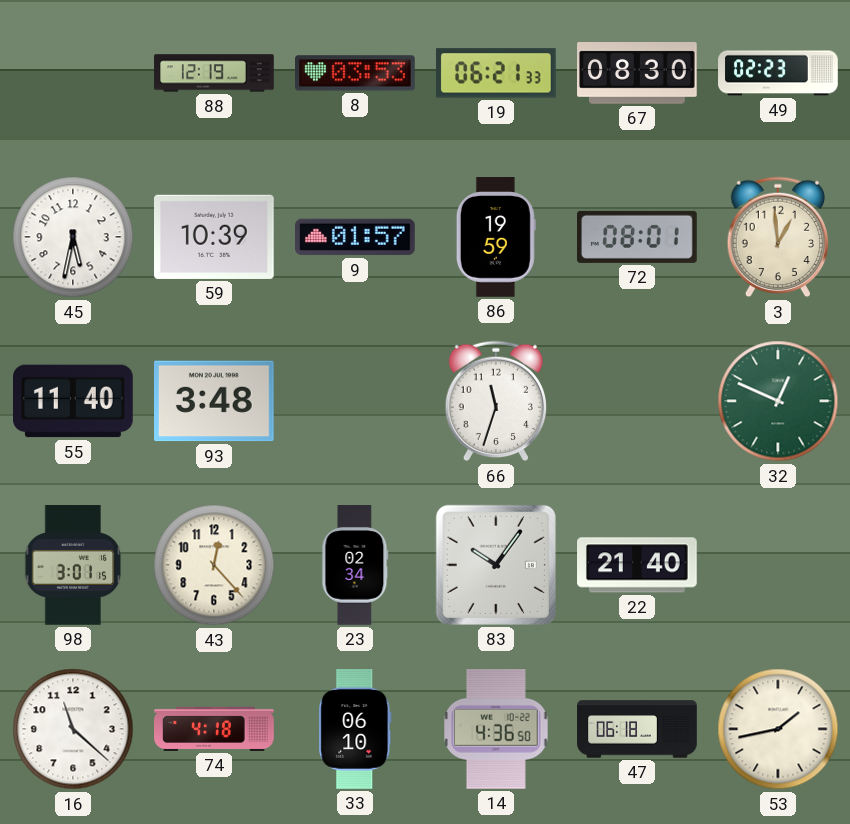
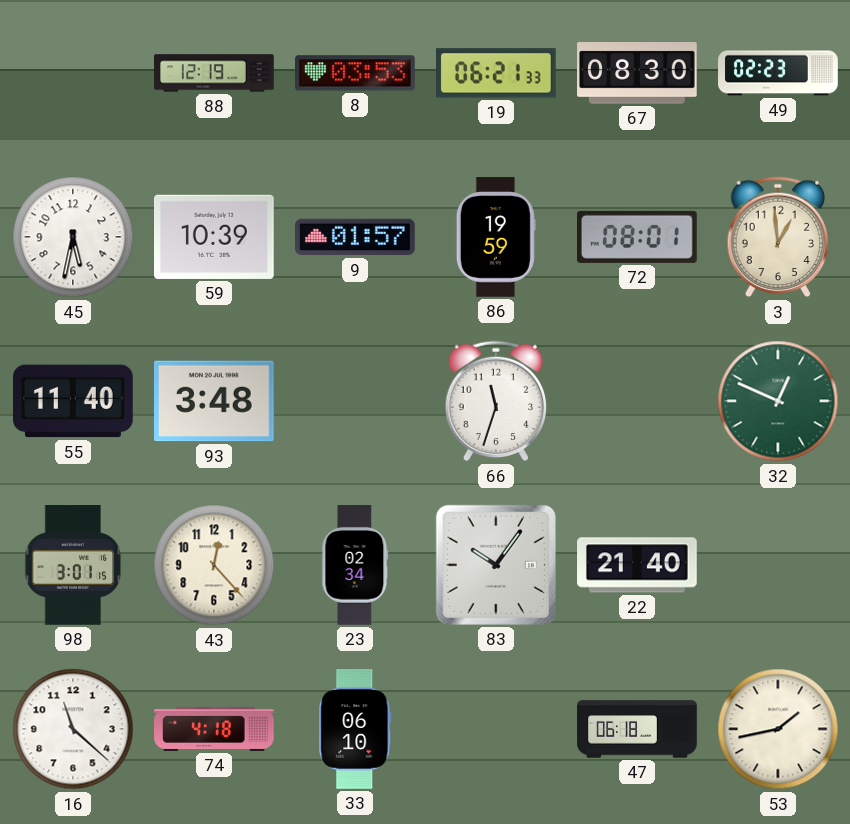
14: 4:36 -> none
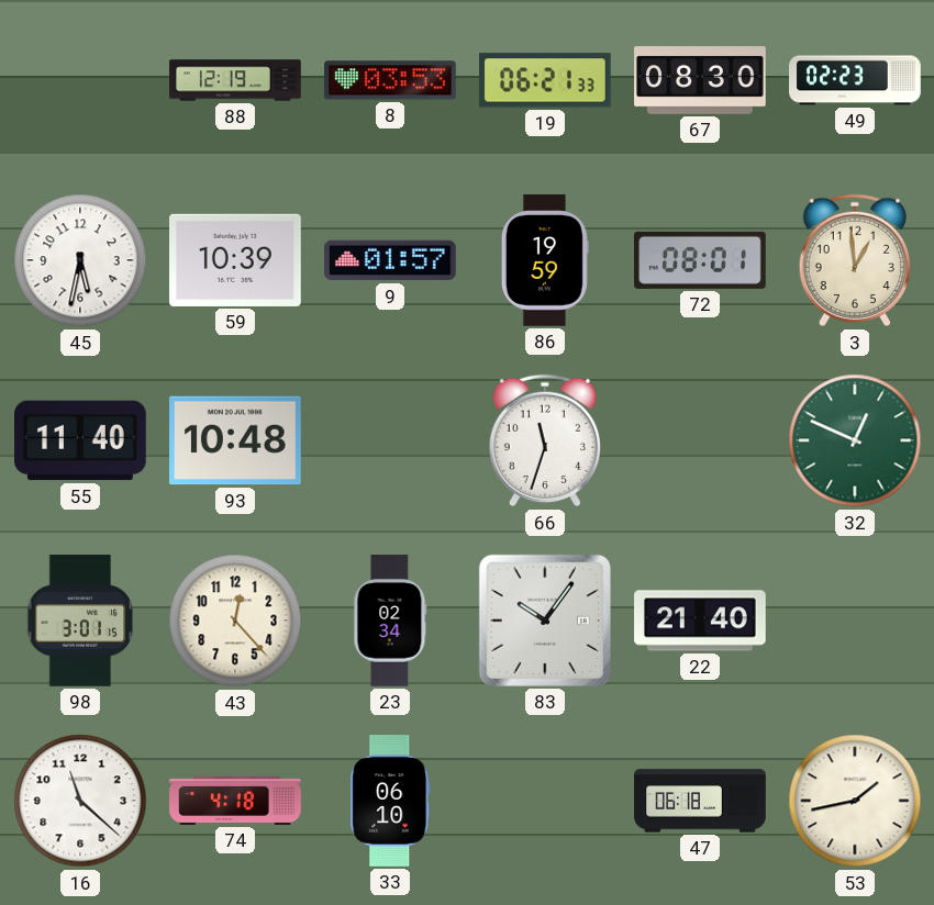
93: 3:48 -> 10:48
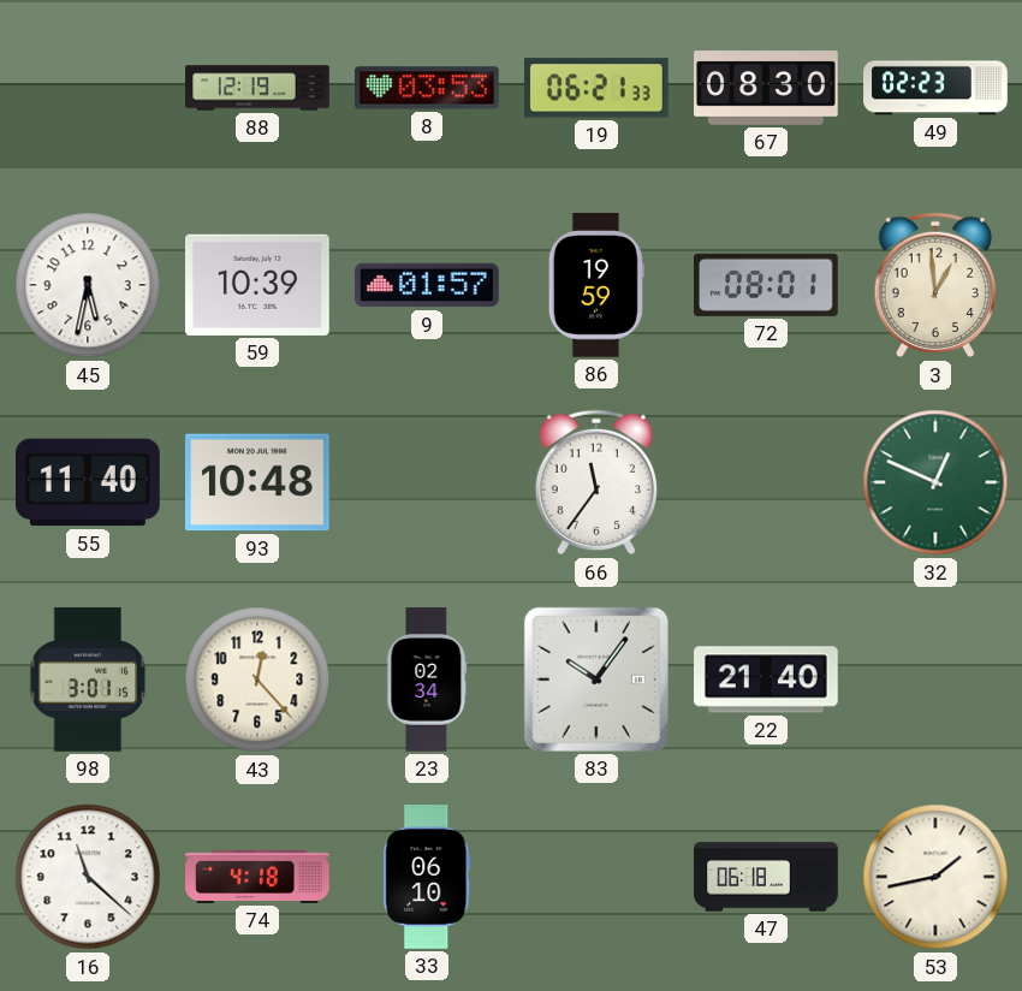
66: 11:33 -> 11:36
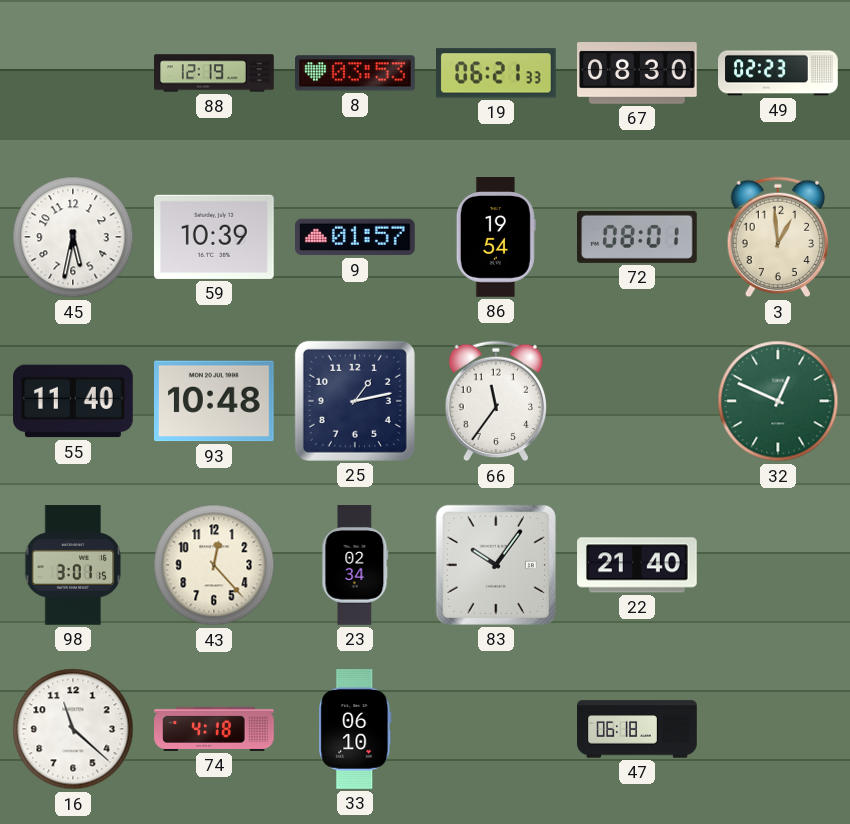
86: 19:59 -> 19:54
25: none -> 1:13
53: 1:43 -> none
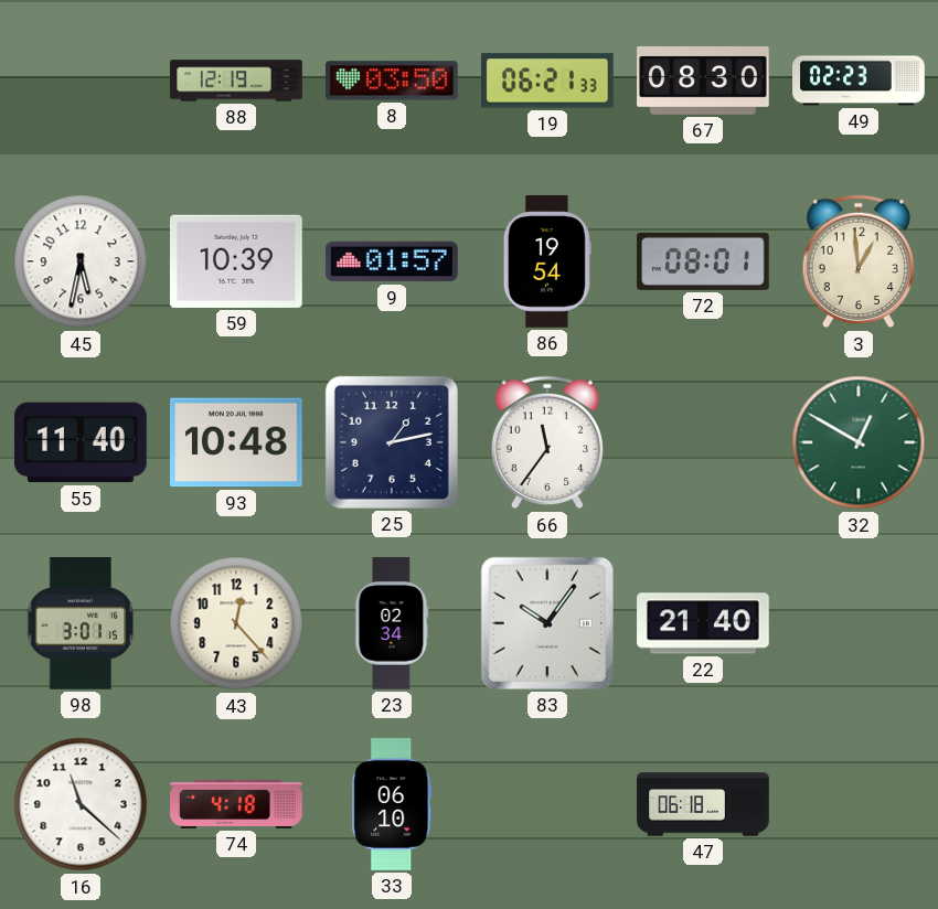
8: 03:53 -> 03:50
32: 12:49 -> 12:50
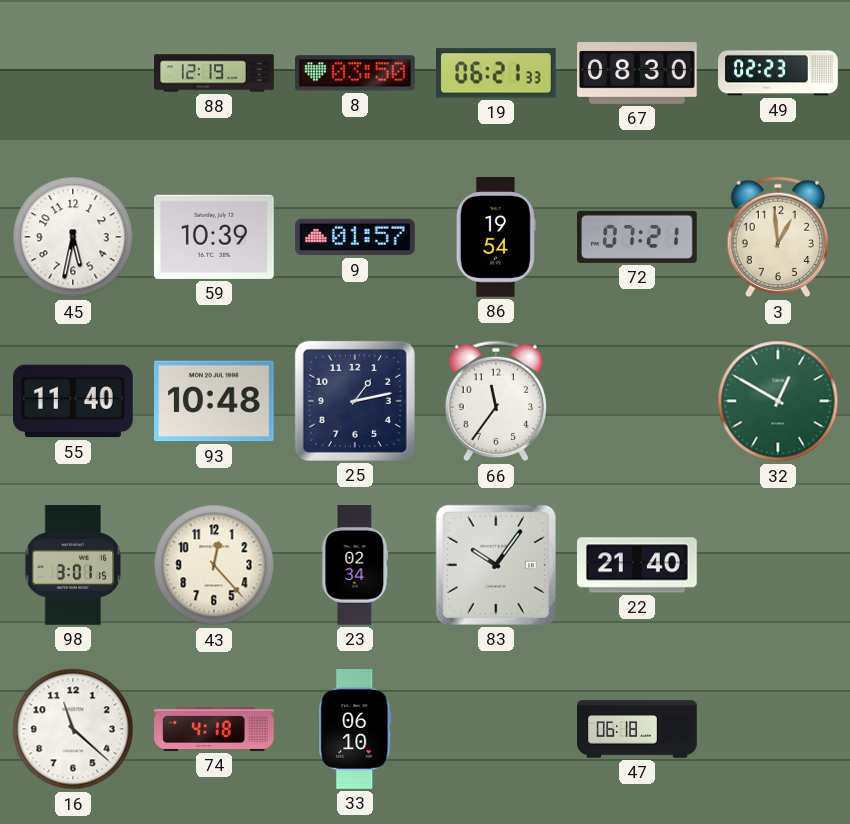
72: 08:01 -> 07:21
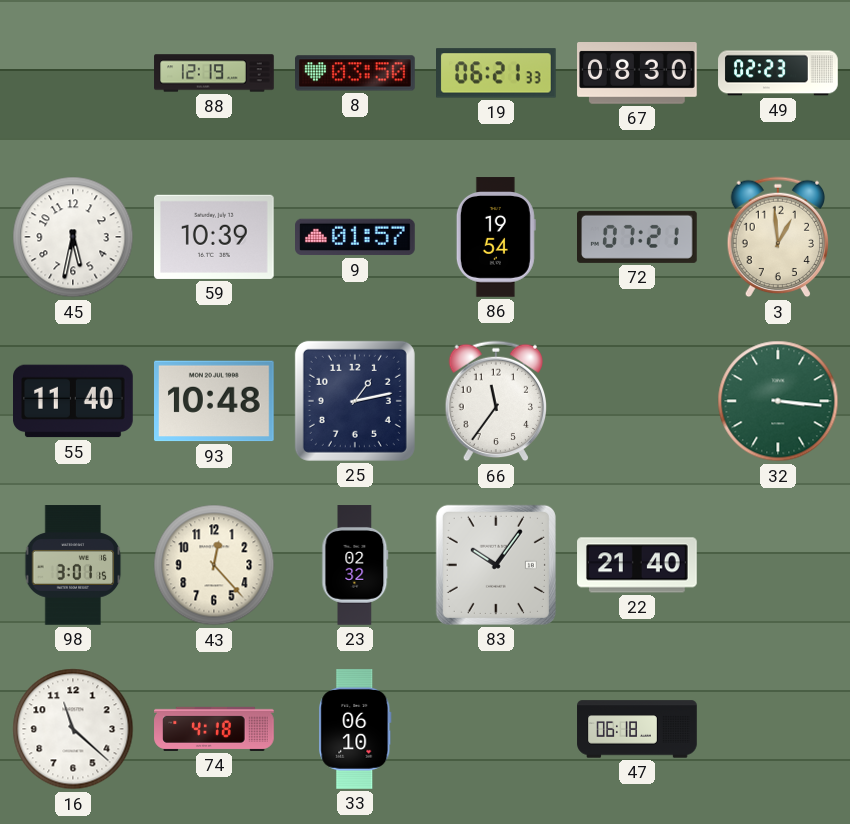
32: 12:50 -> 3:16
23: 02:34 -> 02:32
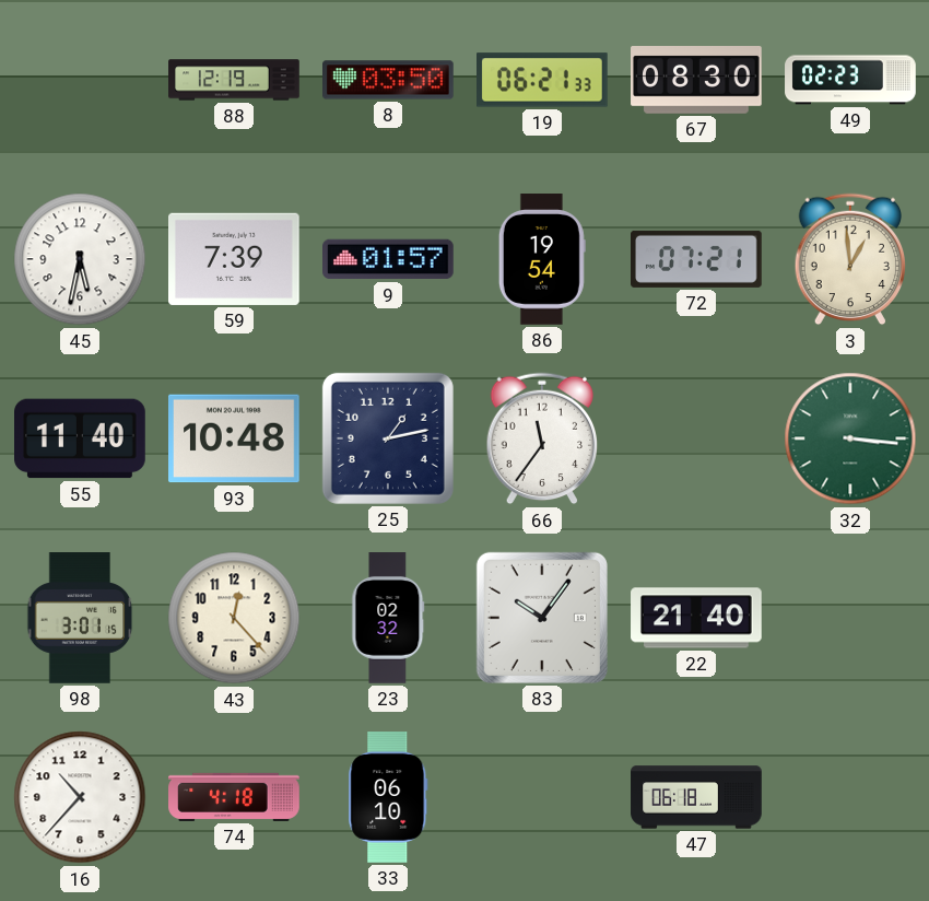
59: 10:39 -> 7:39
16: 11:22 -> 10:37
